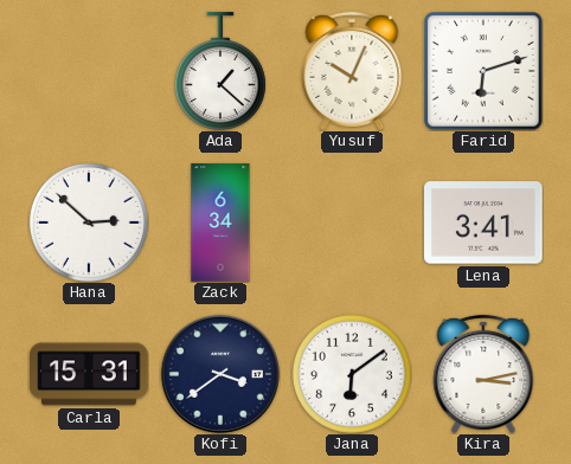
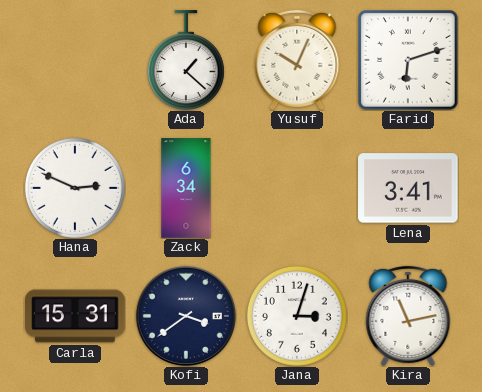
Hana: 2:52 -> 2:49
Jana: 6:09 -> 3:03
Kira: 3:13 -> 11:13
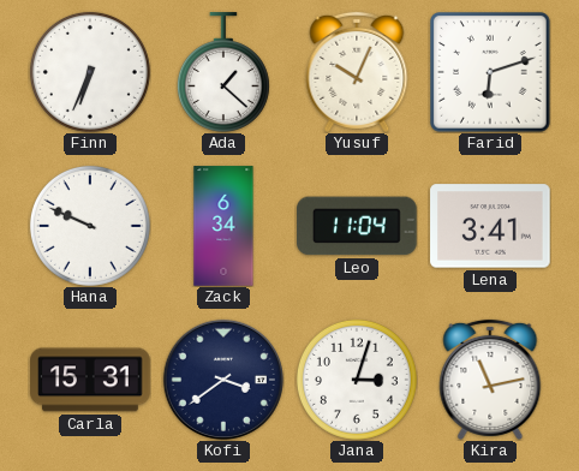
Finn: none -> 6:34
Hana: 2:49 -> 9:49
Leo: none -> 11:04
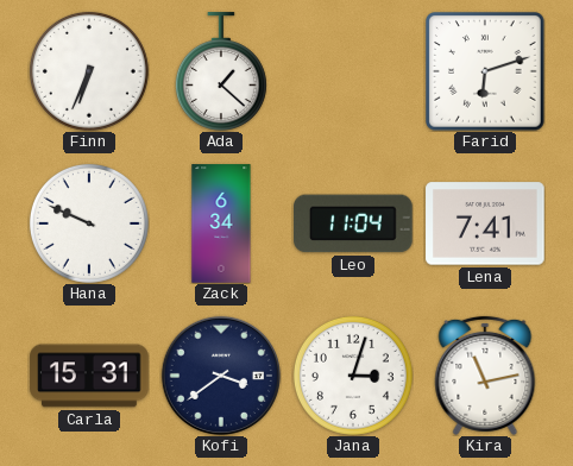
Yusuf: 10:04 -> none
Lena: 3:41 -> 7:41
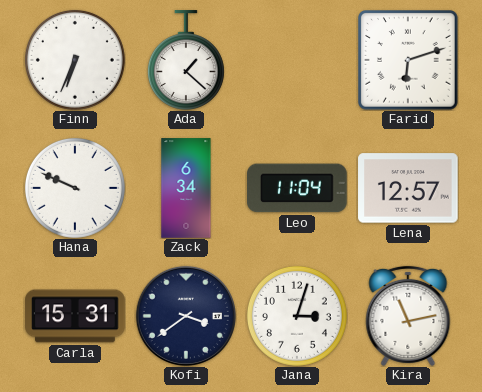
Lena: 7:41 -> 12:57
